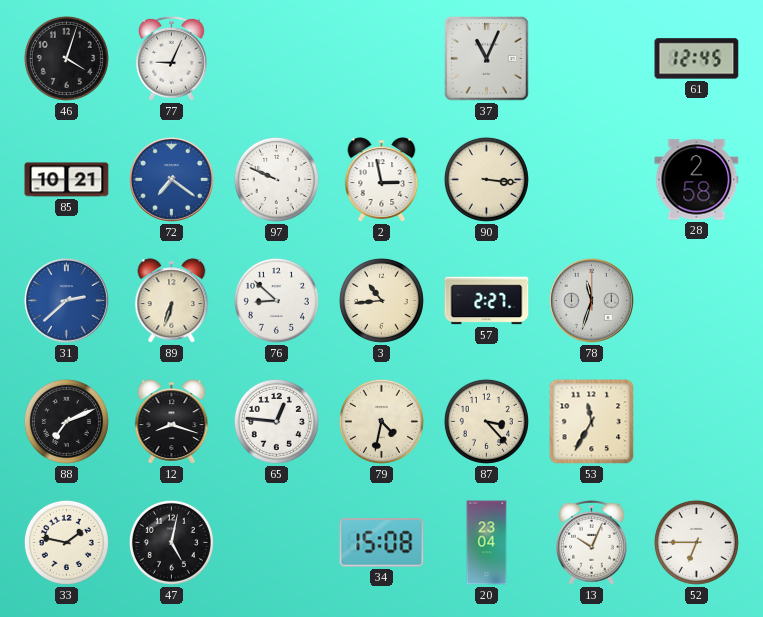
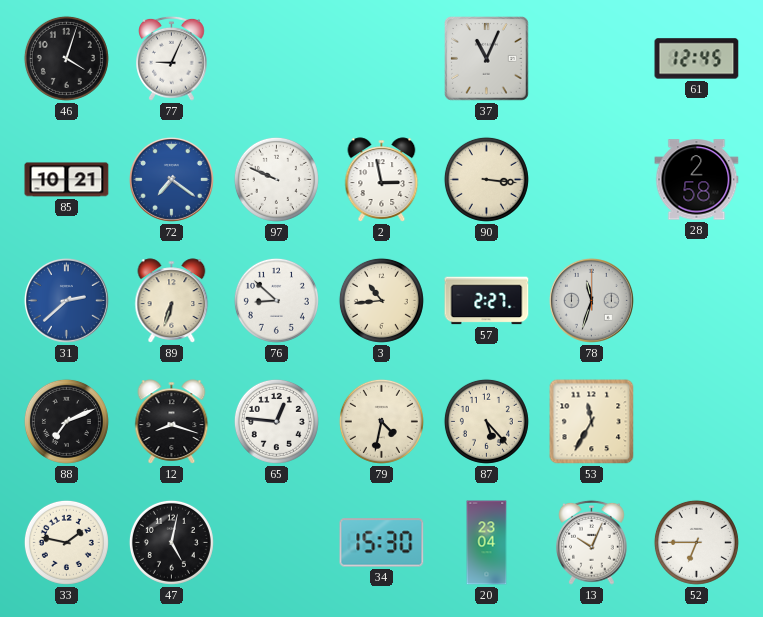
87: 3:23 -> 5:23
34: 15:08 -> 15:30
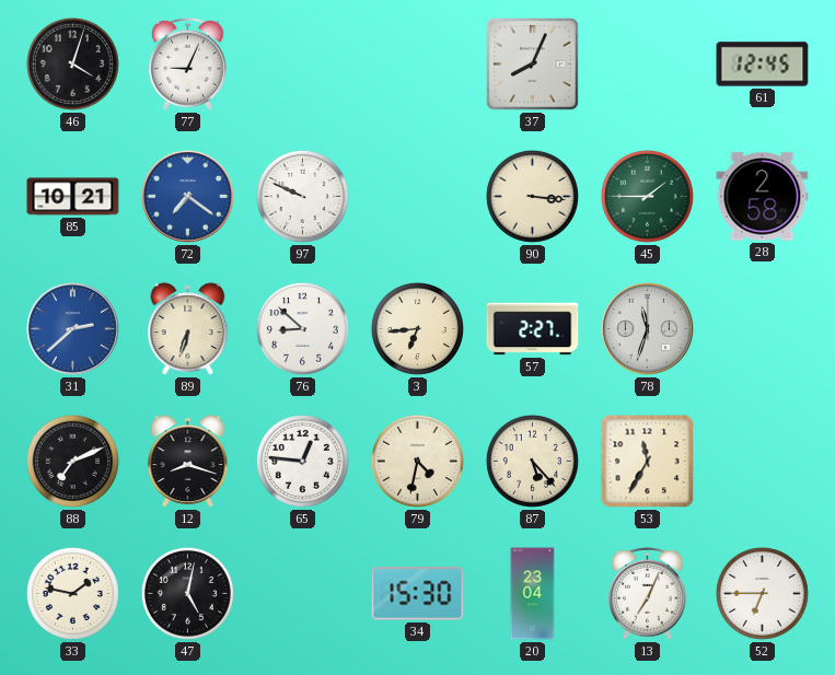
37: 11:04 -> 8:04
2: 2:58 -> none
45: none -> 1:45
3: 10:44 -> 6:44
13: 10:04 -> 7:04
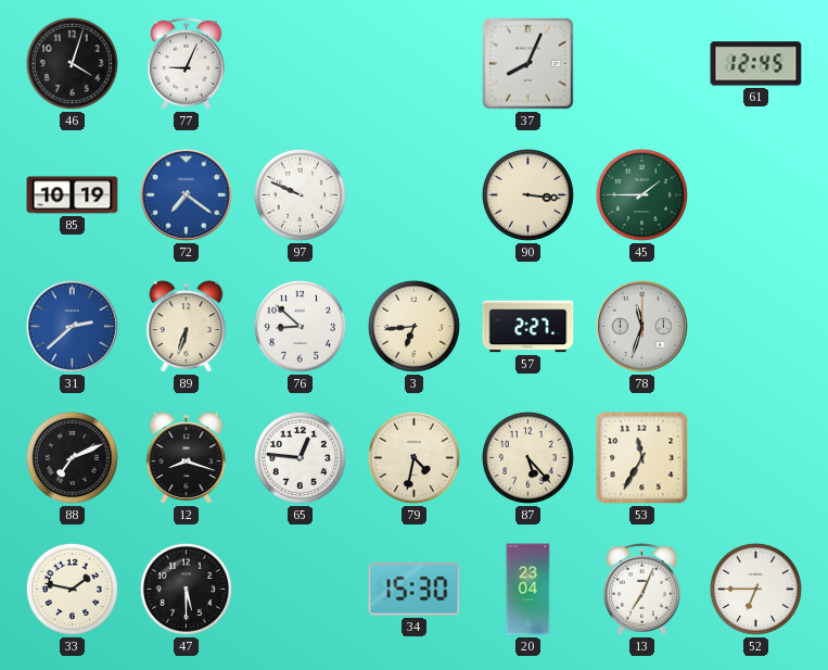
85: 10:21 -> 10:19
28: 2:58 -> none
47: 5:02 -> 5:30
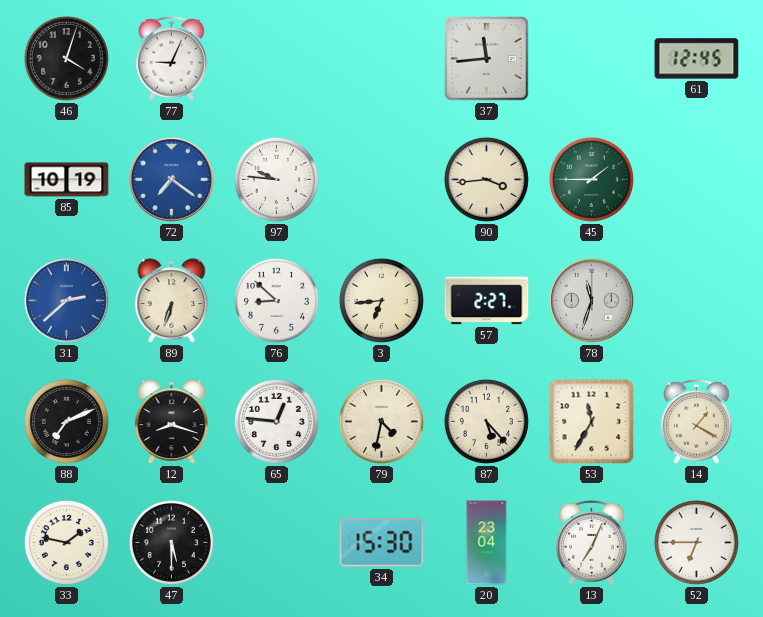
37: 8:04 -> 11:44
97: 9:49 -> 9:46
90: 3:16 -> 3:44
14: none -> 1:20
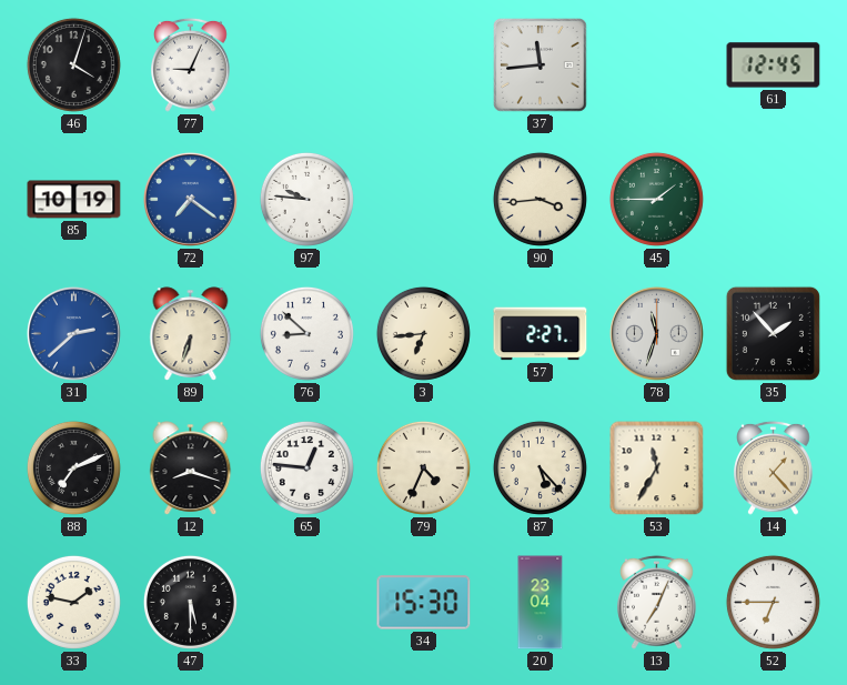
35: none -> 1:53
79: 4:32 -> 4:34
14: 1:20 -> 1:23
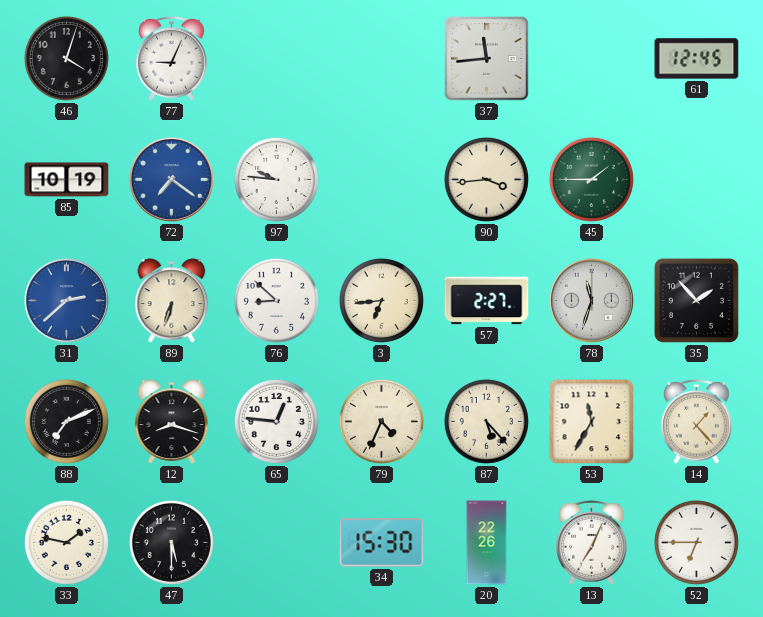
20: 23:04 -> 22:26
